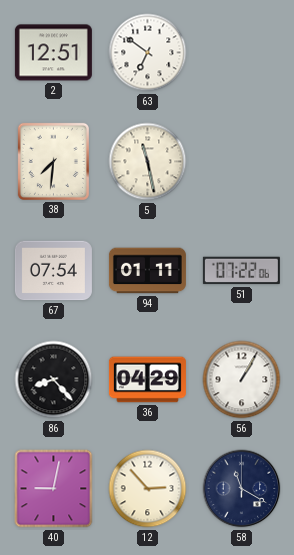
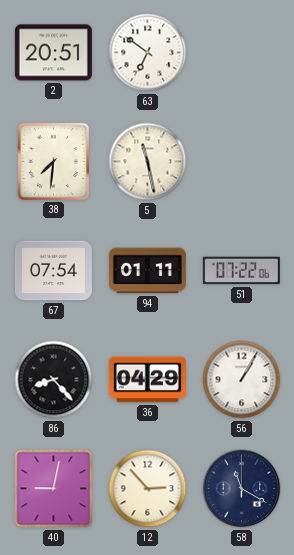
2: 12:51 -> 20:51
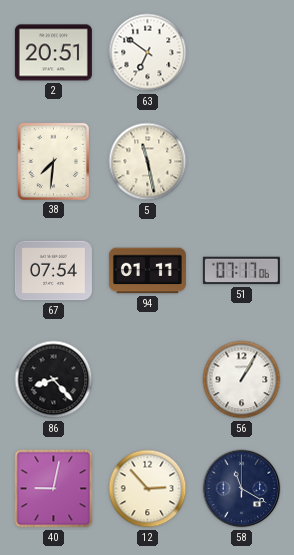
51: 07:22 -> 07:17
36: 04:29 -> none
